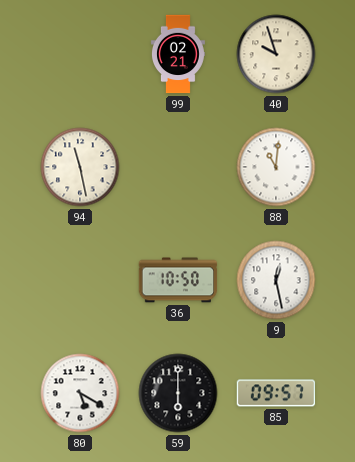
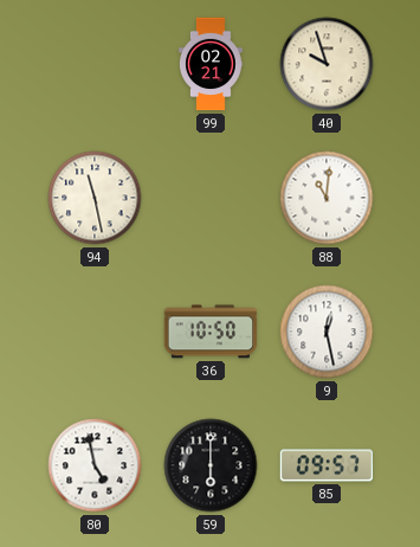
80: 5:20 -> 4:58
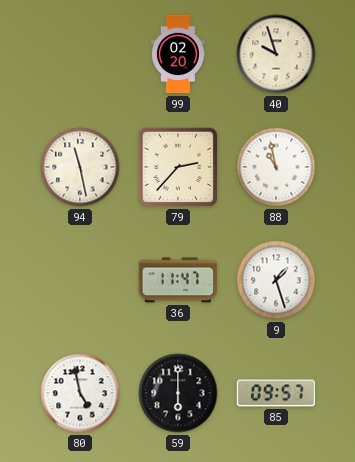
99: 02:21 -> 02:20
79: none -> 2:37
88: 11:01 -> 10:58
36: 10:50 -> 11:47
9: 12:28 -> 1:27
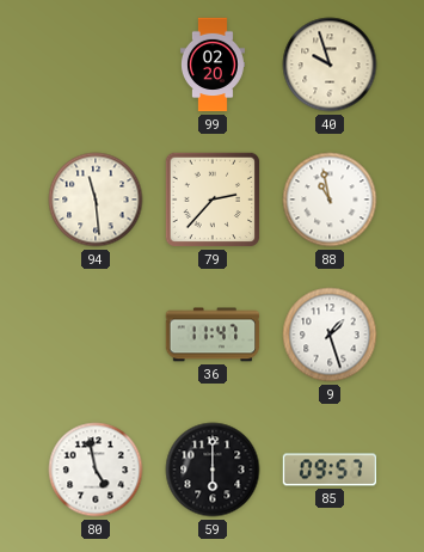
94: 11:28 -> 11:29
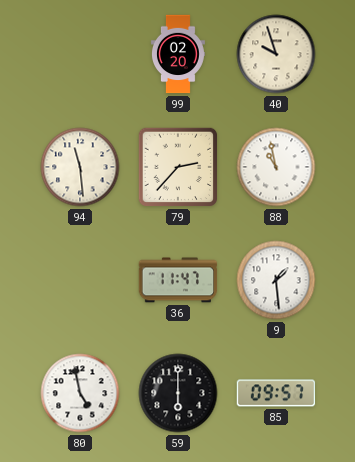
9: 1:27 -> 1:29
